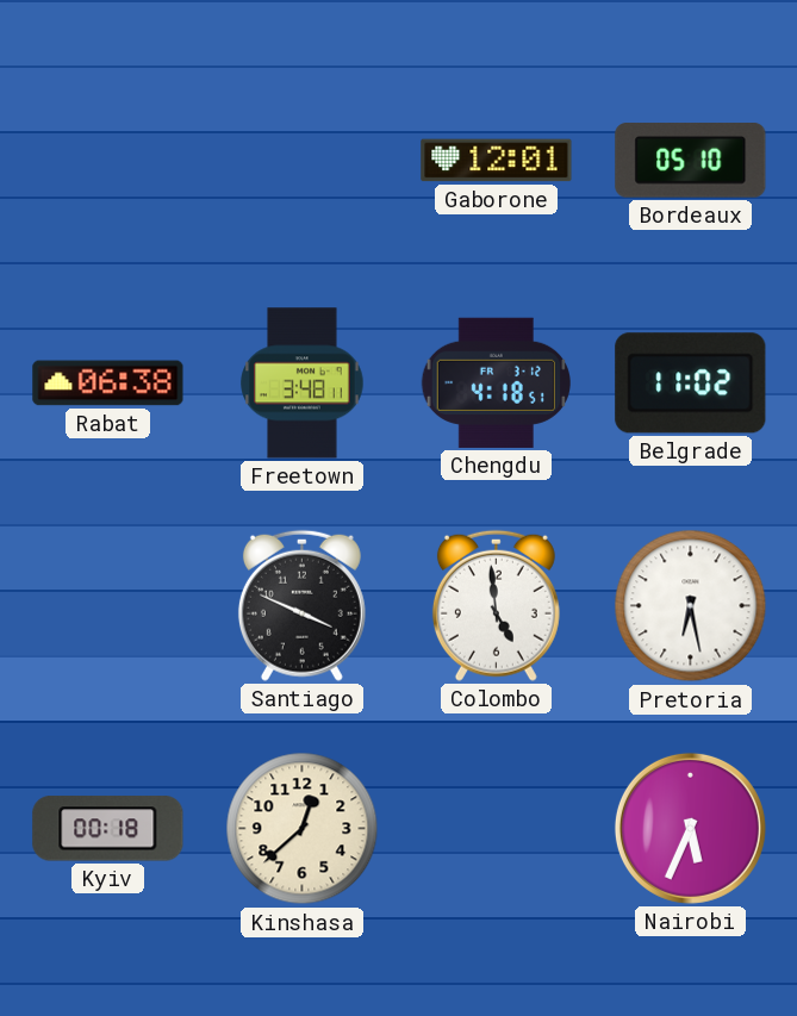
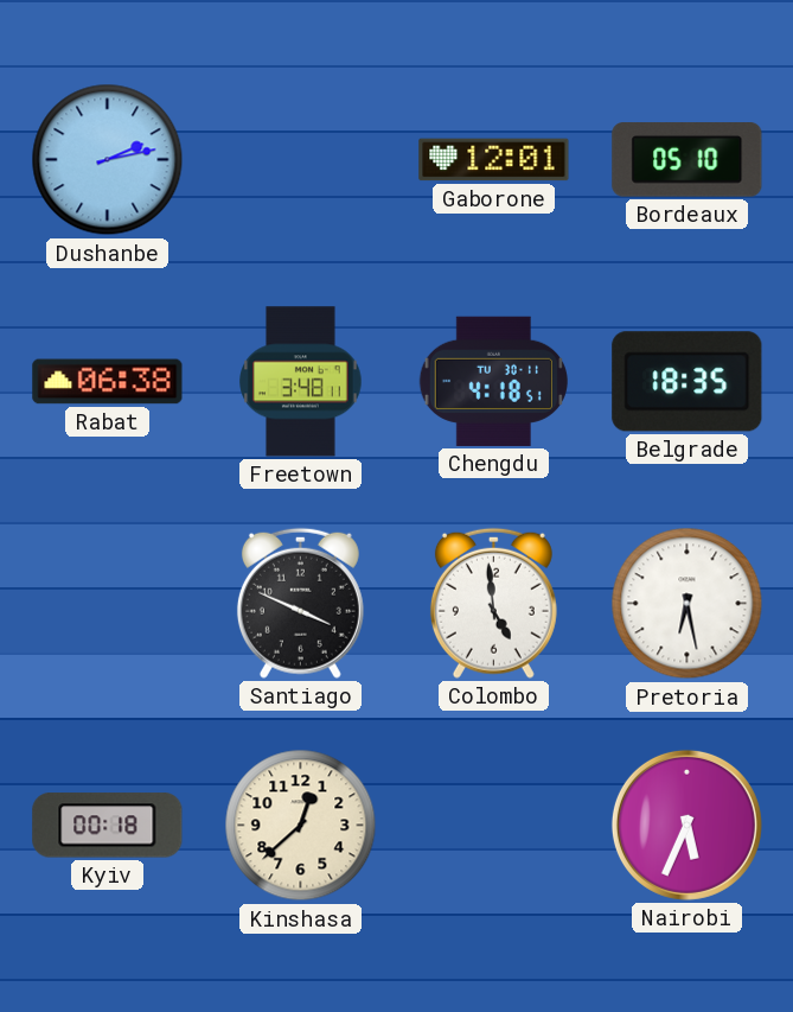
Dushanbe: none -> 2:13
Chengdu date: FR 3-12 -> TU 30-11
Belgrade: 11:02 -> 18:35
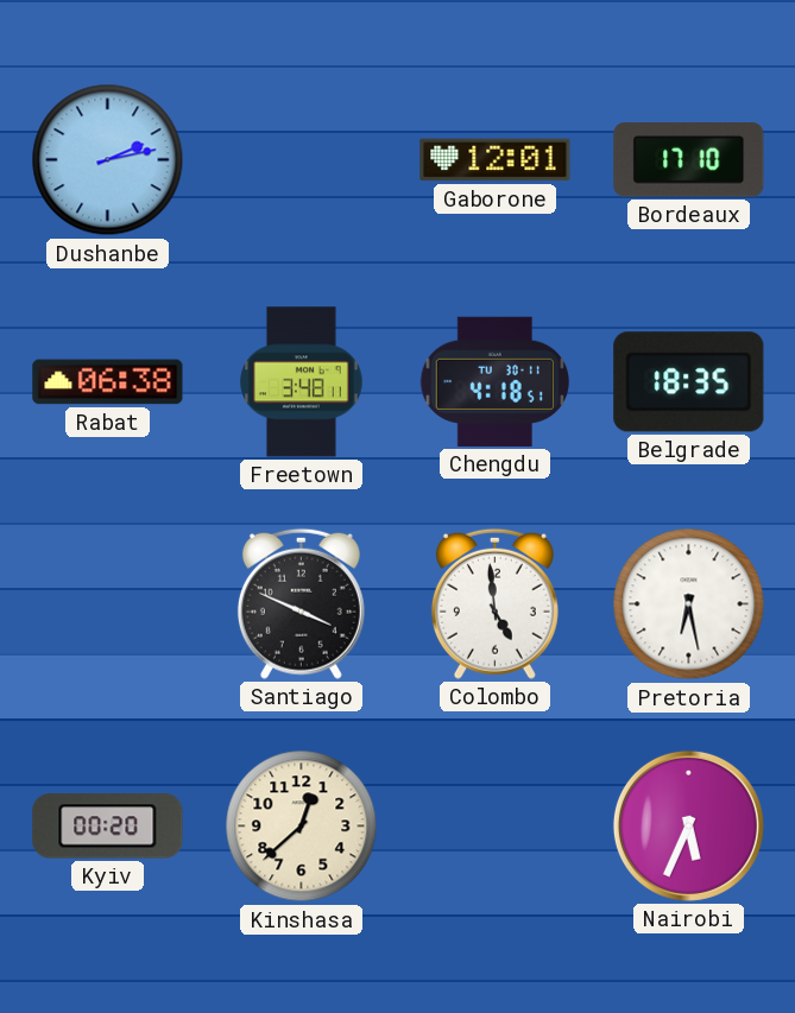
Bordeaux: 05:10 -> 17:10
Kyiv: 00:18 -> 00:20
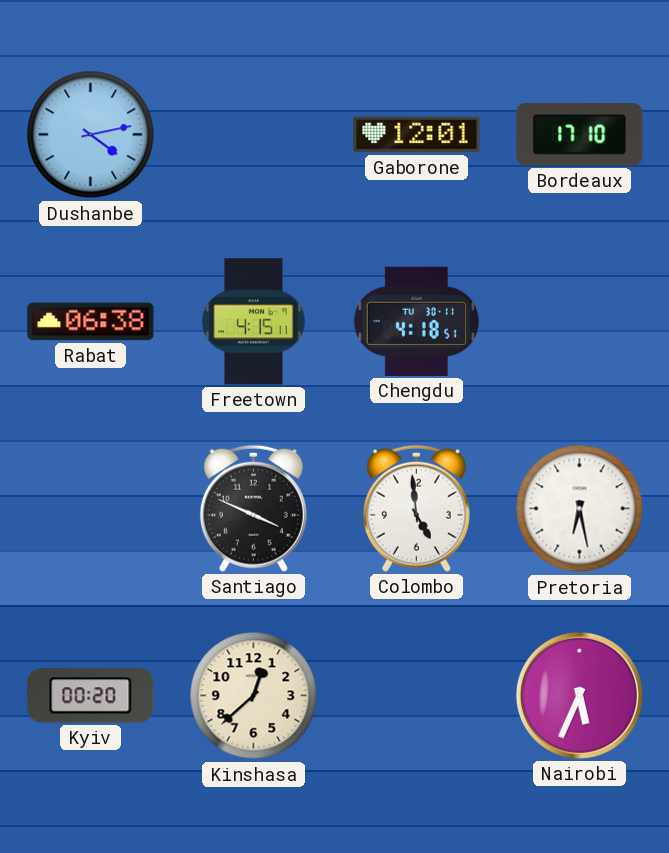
Dushanbe: 2:13 -> 4:13
Freetown: 3:48 -> 4:15
Belgrade: 18:35 -> none
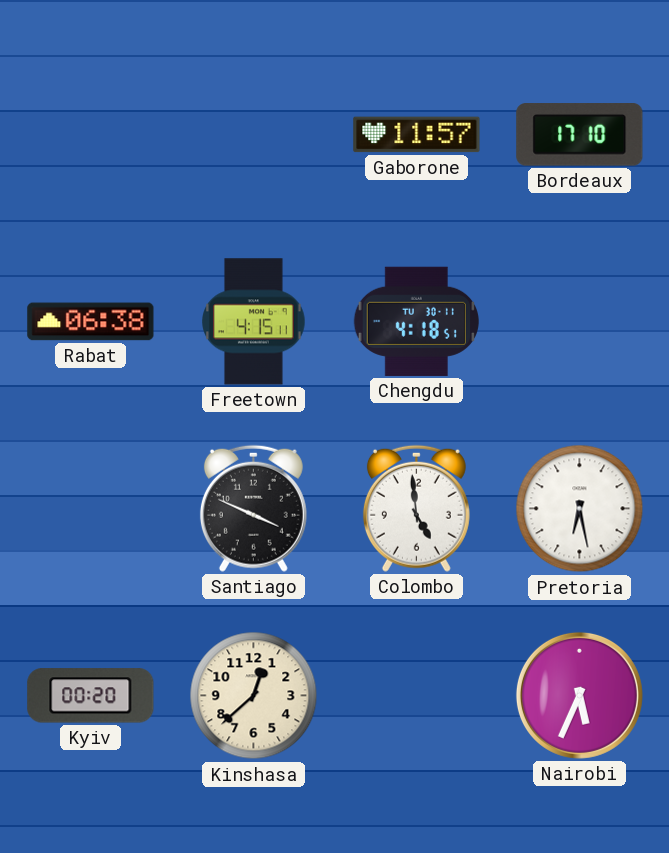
Dushanbe: 4:13 -> none
Gaborone: 12:01 -> 11:57
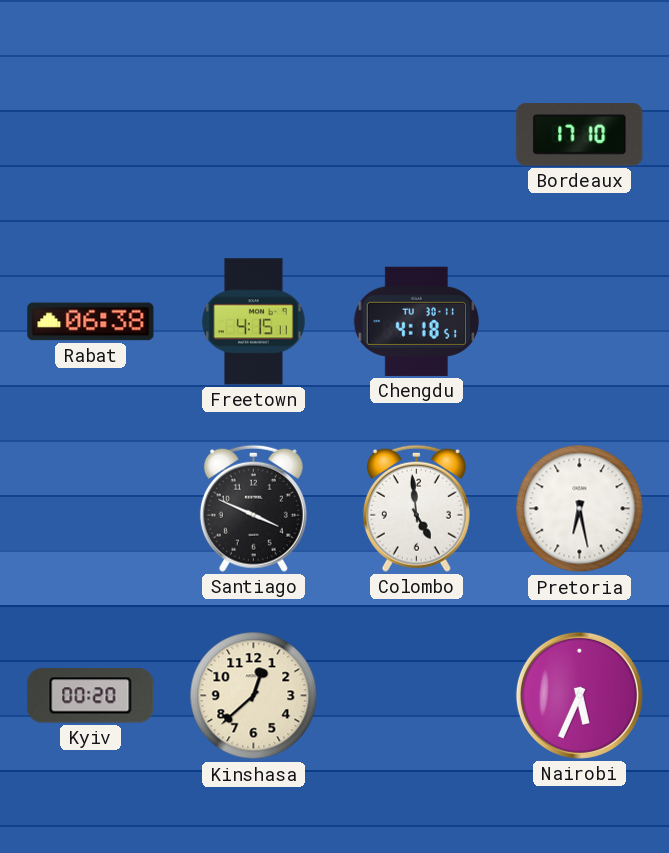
Gaborone: 11:57 -> none
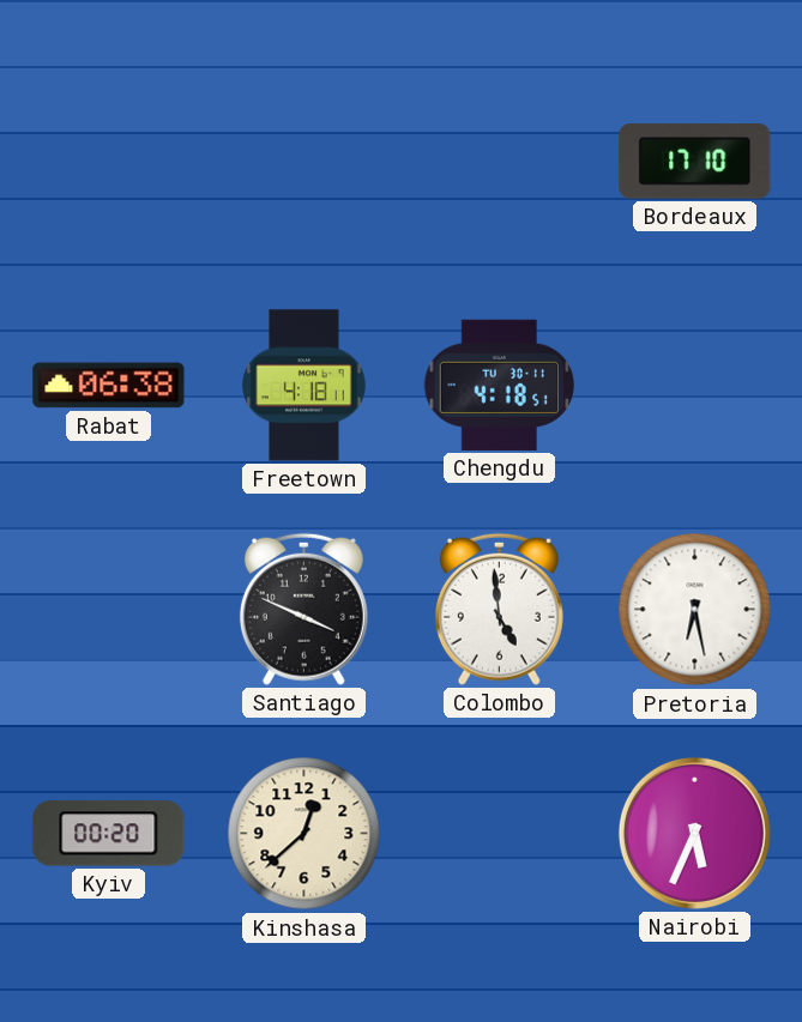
Freetown: 4:15 -> 4:18
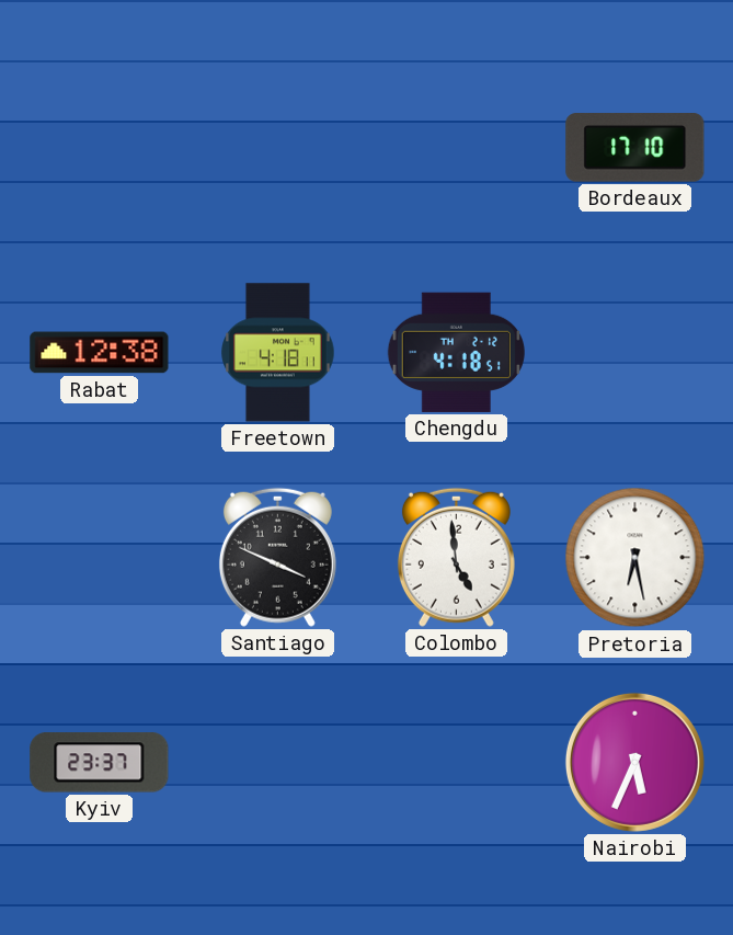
Rabat: 06:38 -> 12:38
Chengdu date: TU 30-11 -> TH 2-12
Kyiv: 00:20 -> 23:37
Kinshasa: 12:38 -> none
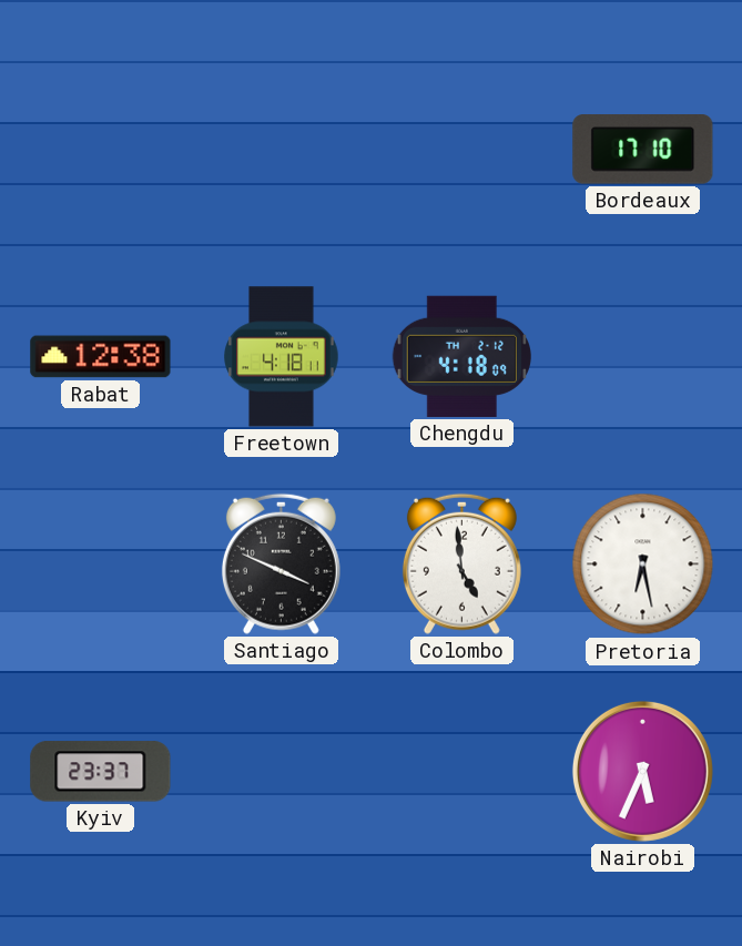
Chengdu: 4:18:51 -> 4:18:09
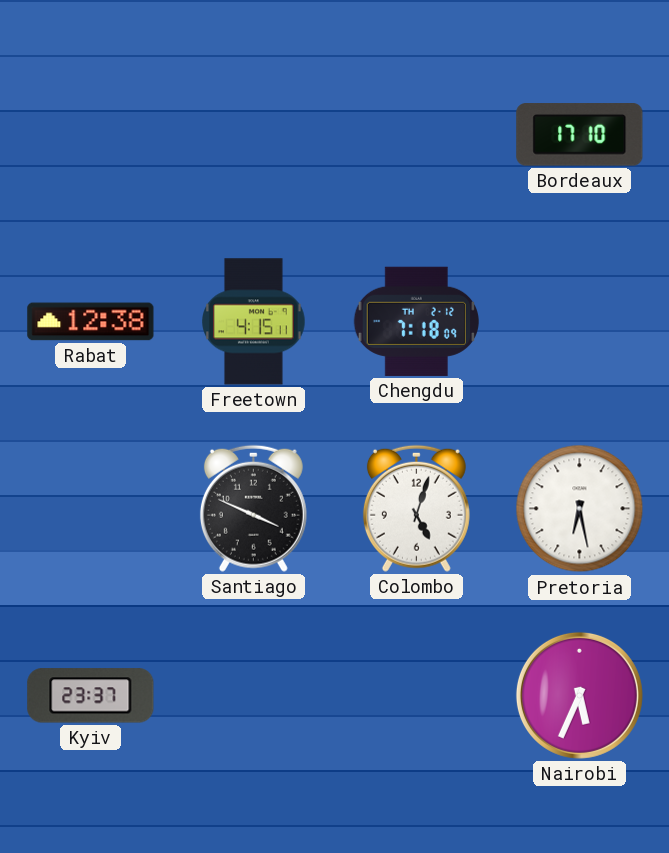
Freetown: 4:18 -> 4:15
Chengdu: 4:18 -> 7:18
Colombo: 4:59 -> 5:03
